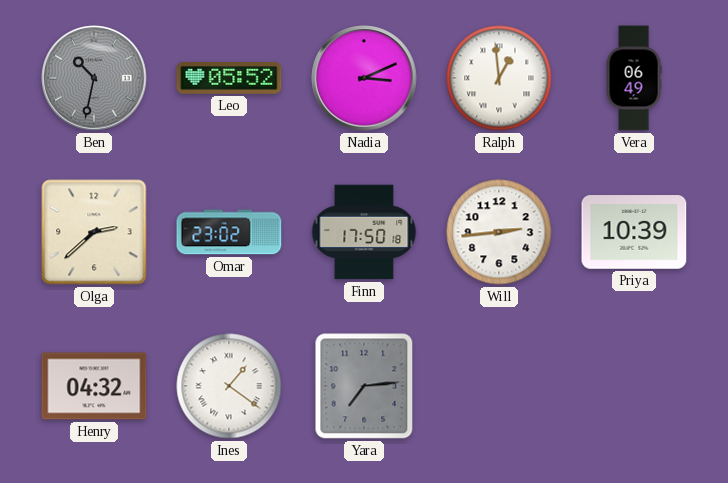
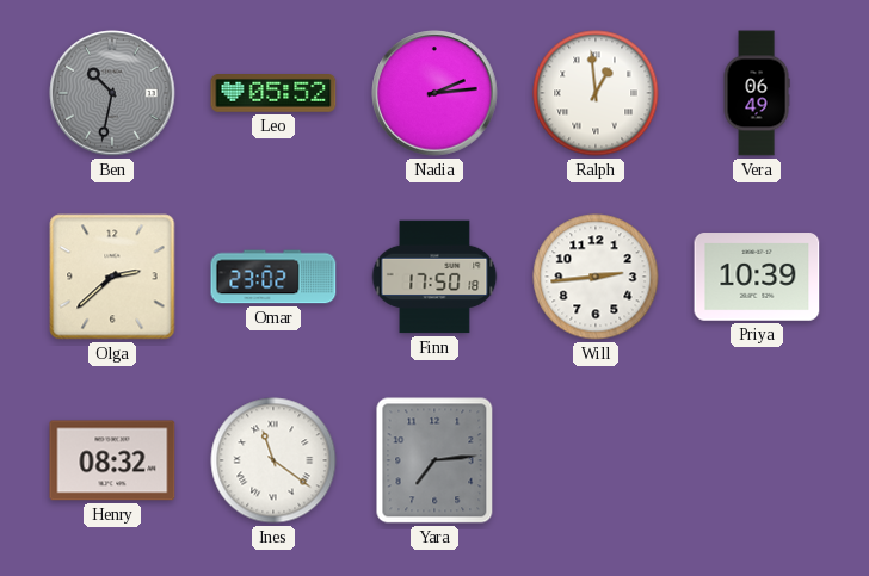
Nadia: 3:11 -> 2:14
Henry: 04:32 -> 08:32
Ines: 1:21 -> 11:21
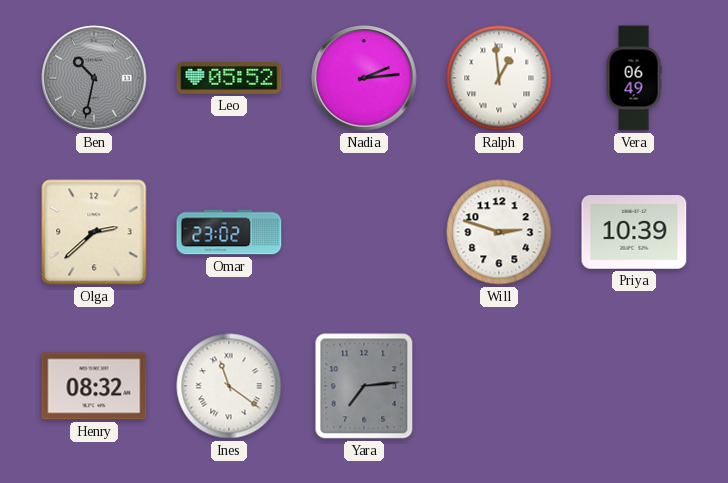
Finn: 17:50 -> none
Will: 2:44 -> 2:48
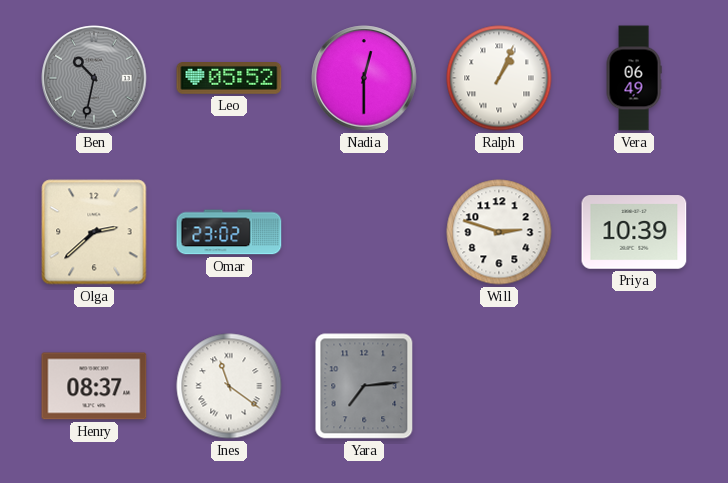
Nadia: 2:14 -> 12:30
Ralph: 12:59 -> 1:04
Henry: 08:32 -> 08:37
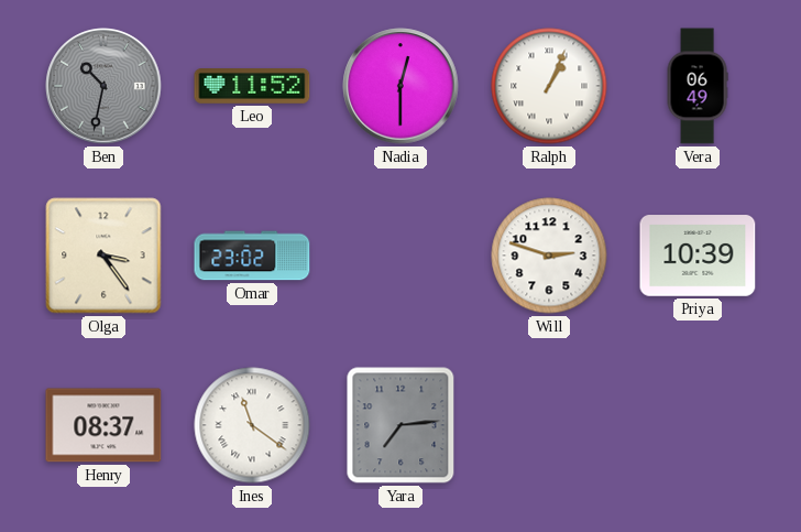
Leo: 05:52 -> 11:52
Olga: 2:38 -> 3:24
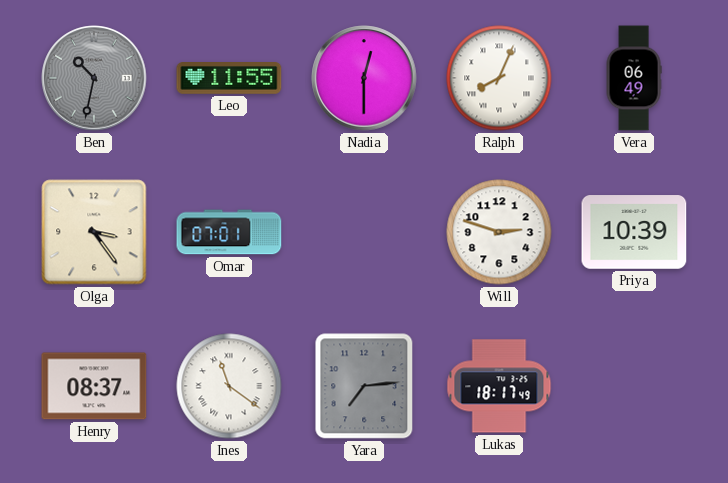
Leo: 11:52 -> 11:55
Ralph: 1:04 -> 8:04
Omar: 23:02 -> 07:01
Lukas: none -> 18:17
